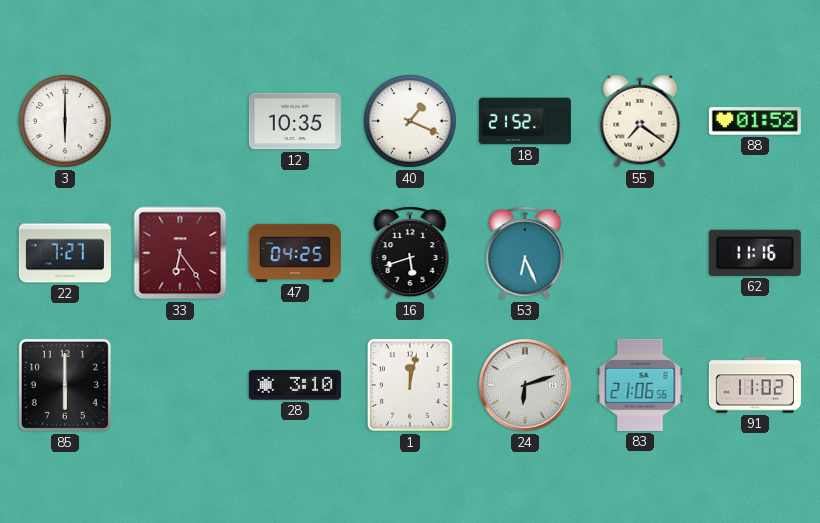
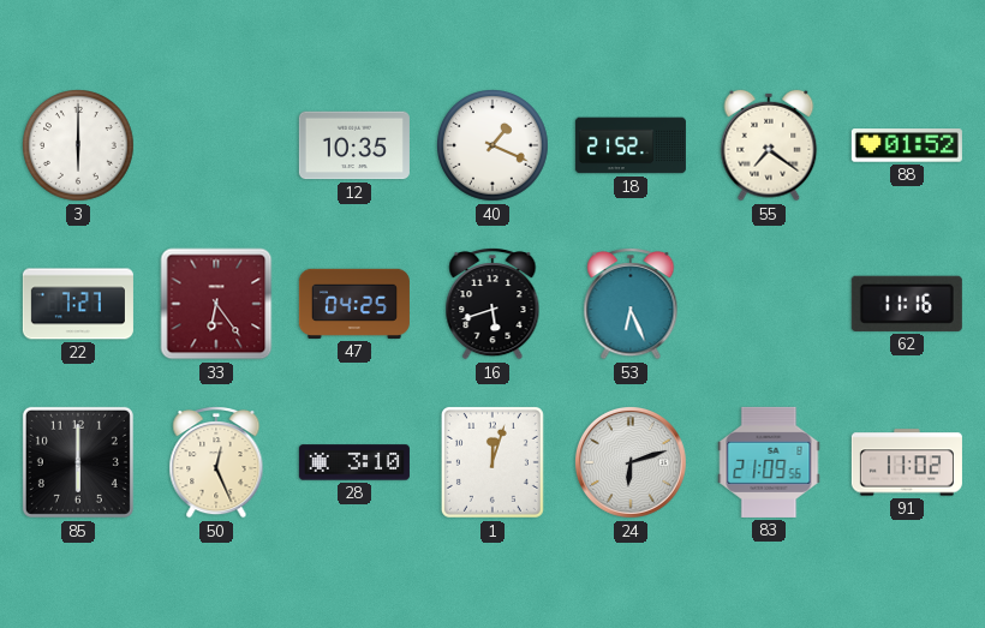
50: none -> 12:26
1: 12:02 -> 12:03
83: 21:06 -> 21:09
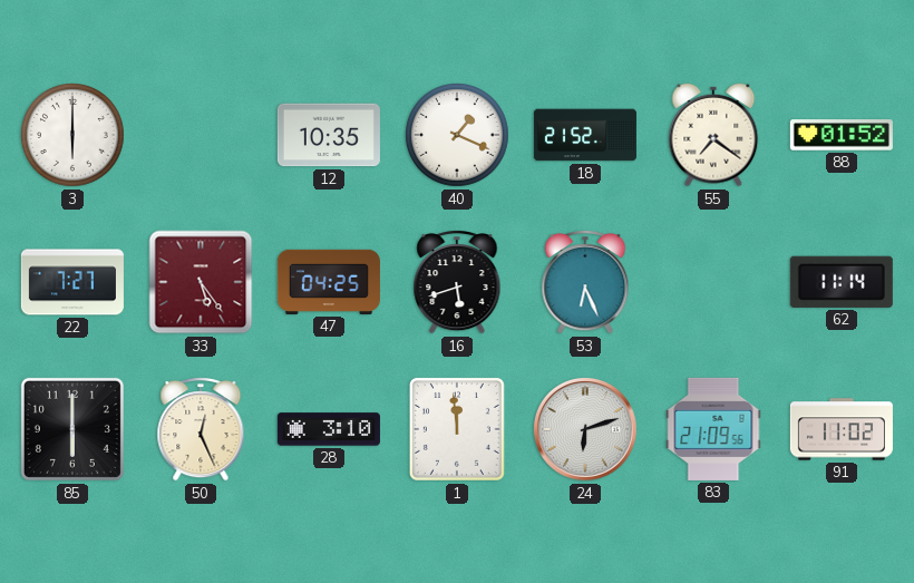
33: 6:24 -> 5:24
62: 11:16 -> 11:14
1: 12:03 -> 11:59
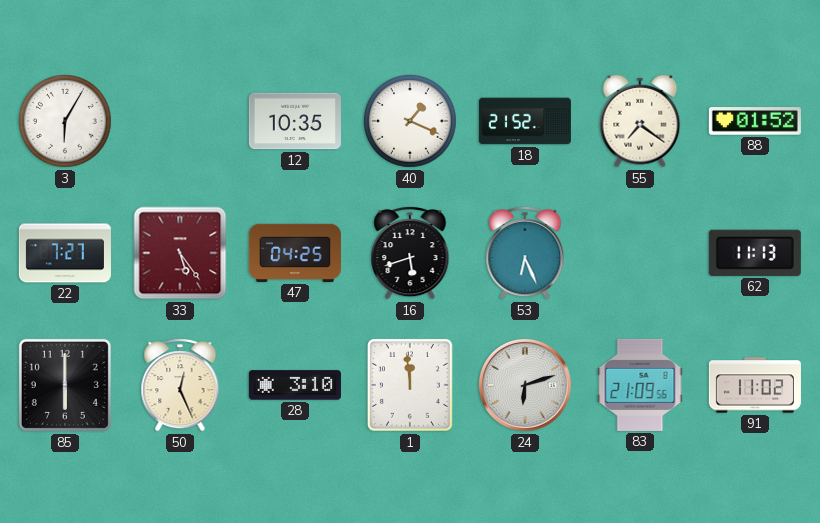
3: 6:00 -> 6:05
62: 11:14 -> 11:13
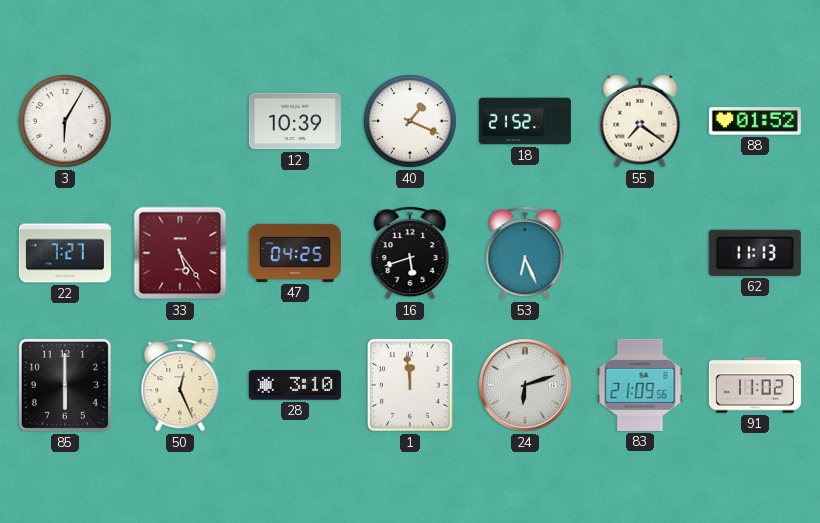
12: 10:35 -> 10:39
